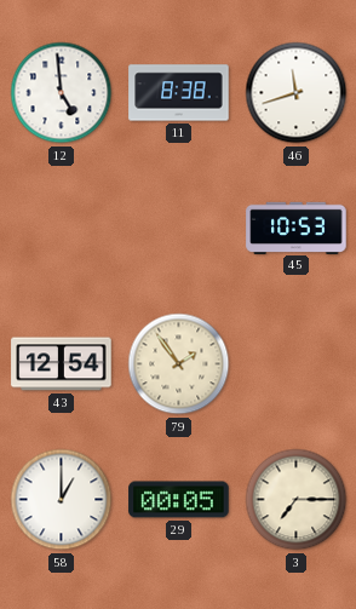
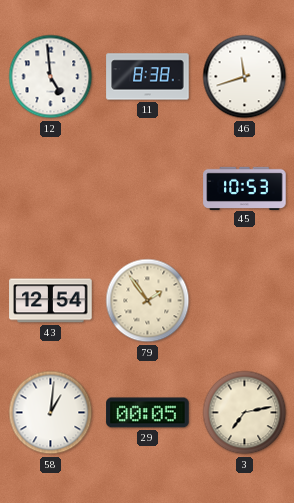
58: 1:00 -> 1:01
3: 7:15 -> 7:13
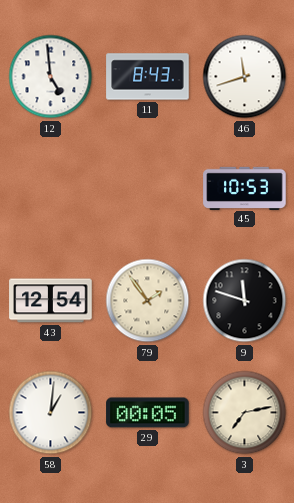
11: 8:38 -> 8:43
9: none -> 11:48
